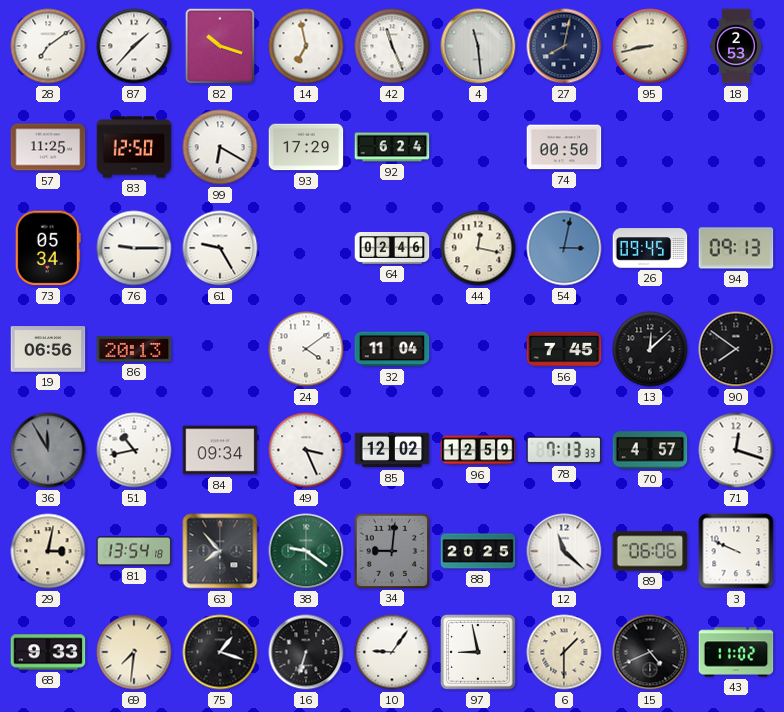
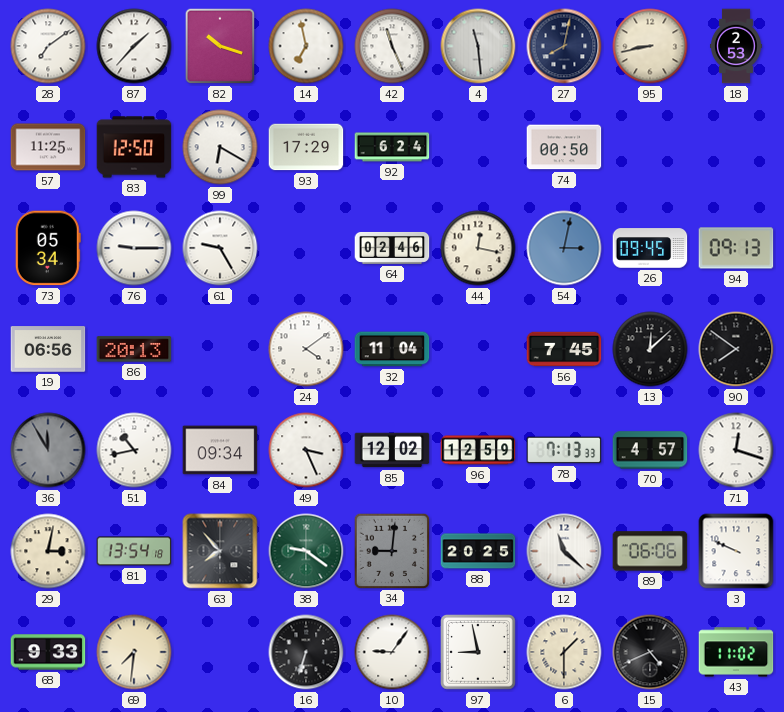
75: 1:18 -> none
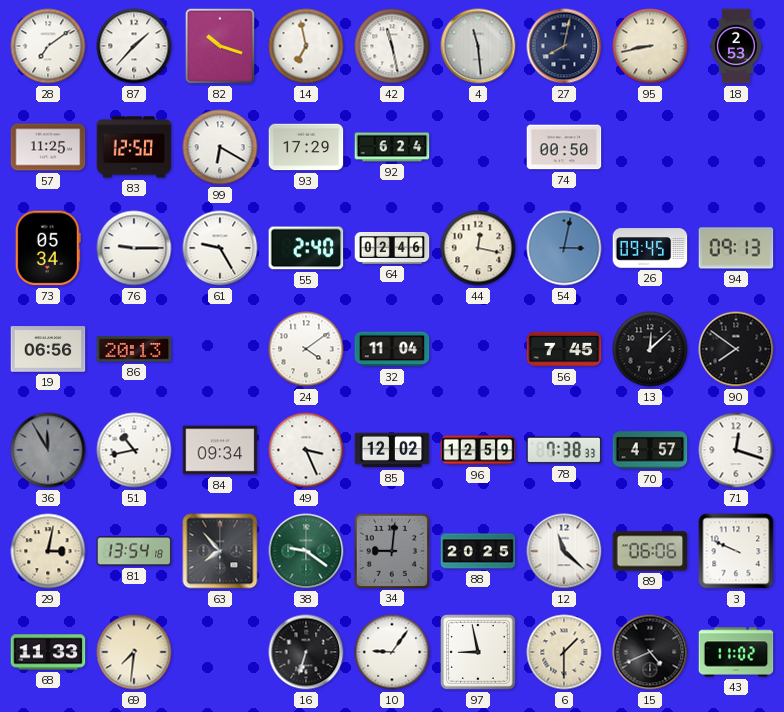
42: 11:26 -> 11:28
55: none -> 2:40
78: 7:13 -> 7:38
68: 9:33 -> 11:33
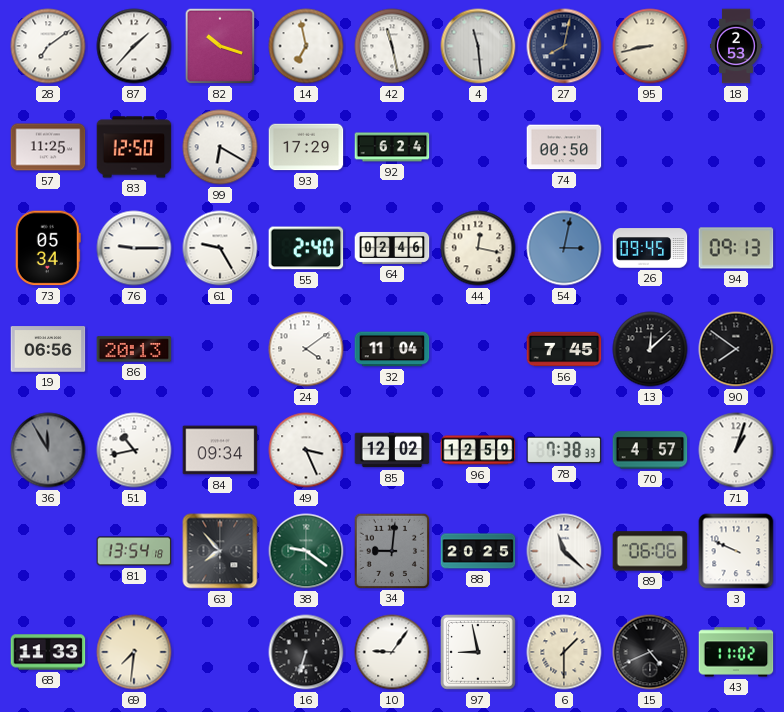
71: 12:18 -> 1:03
29: 3:02 -> none
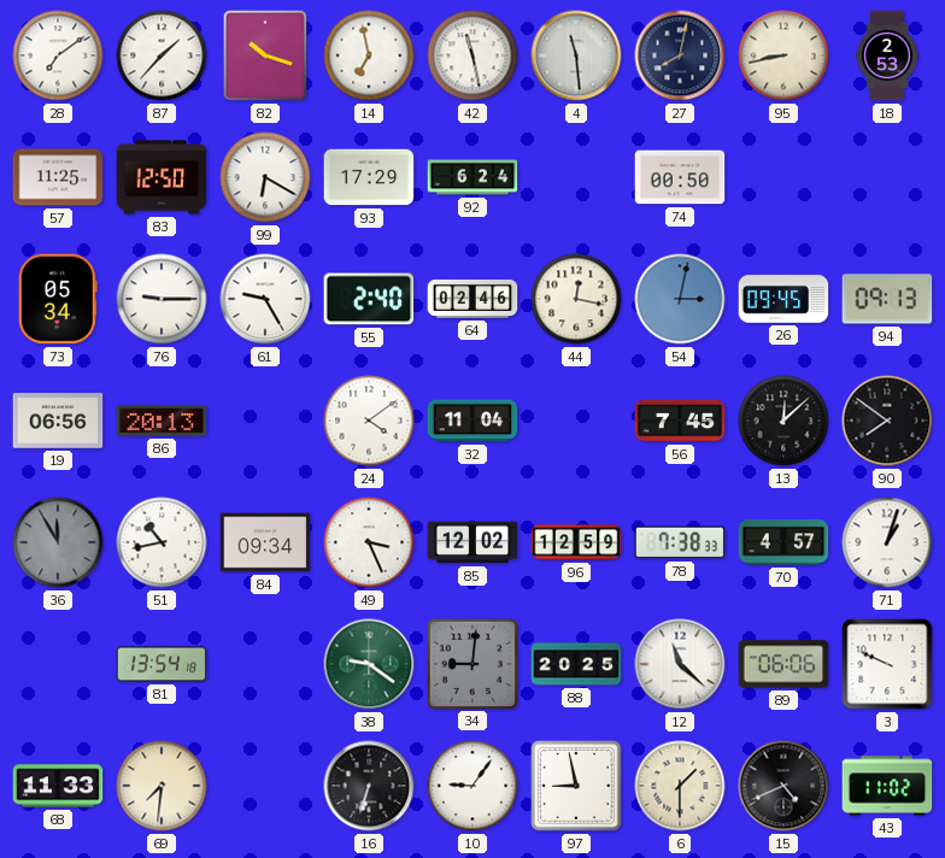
63: 7:53 -> none
